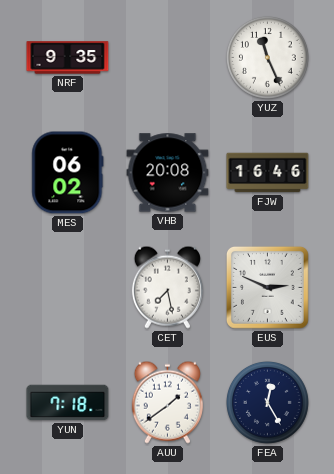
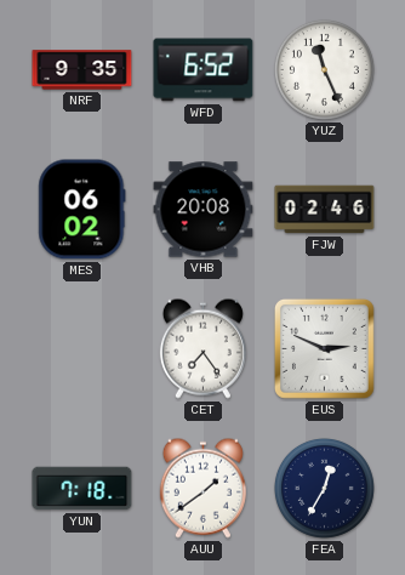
WFD: none -> 6:52
FJW: 16:46 -> 02:46
CET: 7:28 -> 7:24
FEA: 12:25 -> 12:35
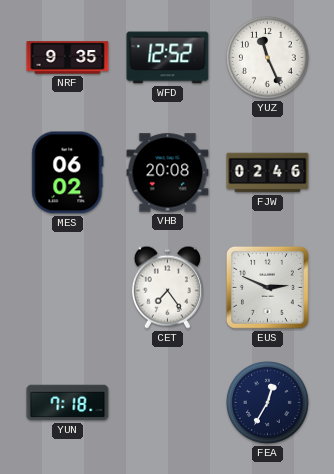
WFD: 6:52 -> 12:52
AUU: 1:39 -> none
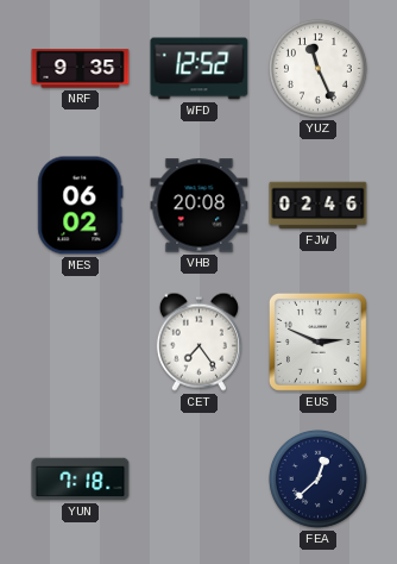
FEA: 12:35 -> 12:38
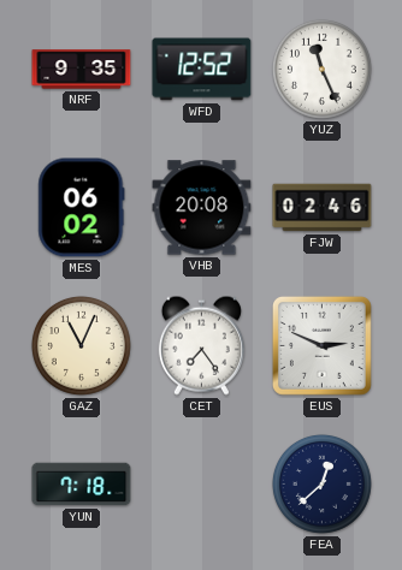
GAZ: none -> 11:04
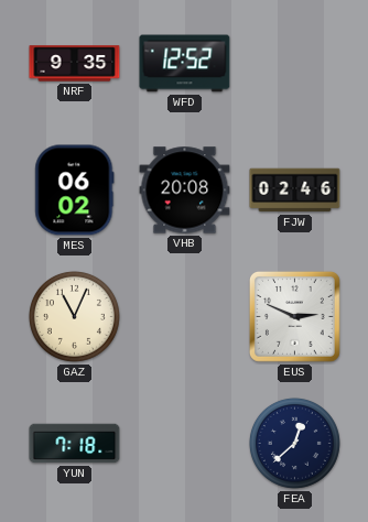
YUZ: 11:26 -> none
CET: 7:24 -> none
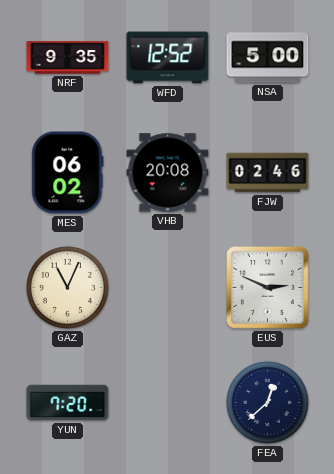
NSA: none -> 5:00
YUN: 7:18 -> 7:20
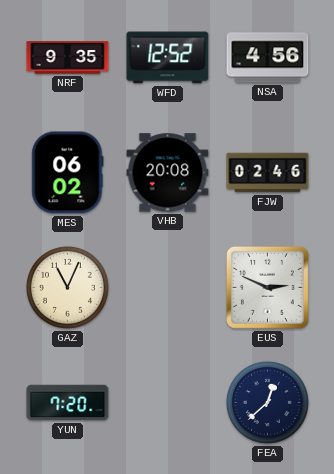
NSA: 5:00 -> 4:56
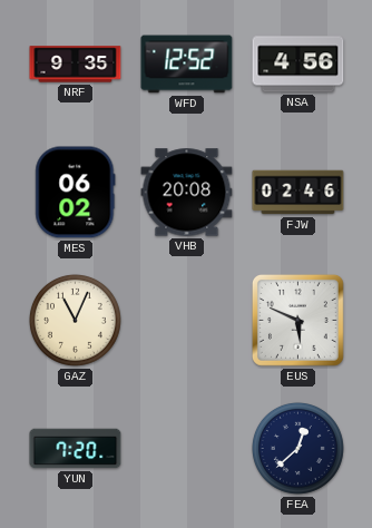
EUS: 2:49 -> 5:49
